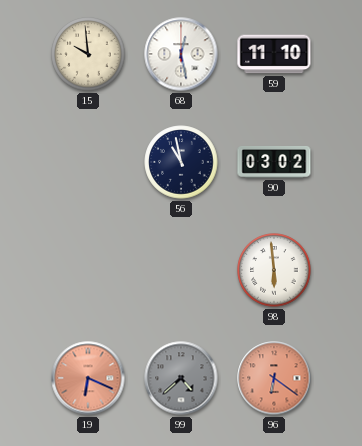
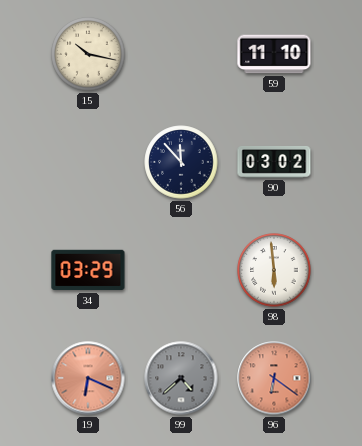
15: 9:59 -> 10:17
68: 12:28 -> none
56: 10:58 -> 11:53
34: none -> 03:29
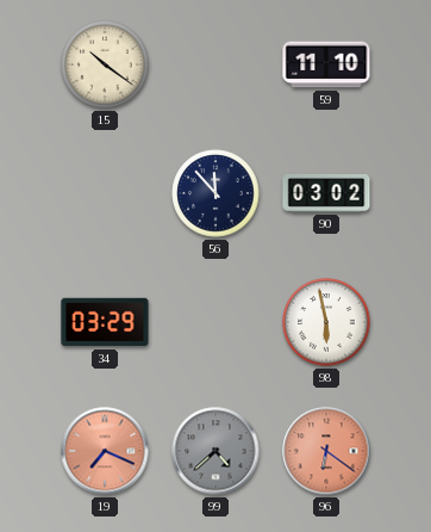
15: 10:17 -> 10:21
98: 5:59 -> 5:58
19: 6:19 -> 7:19
